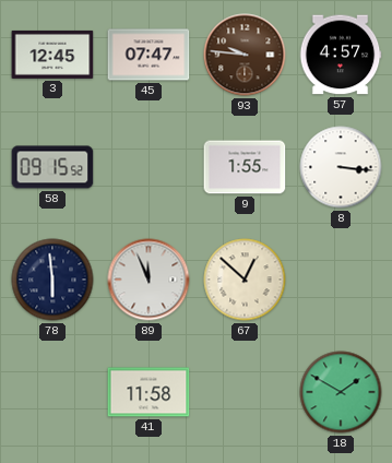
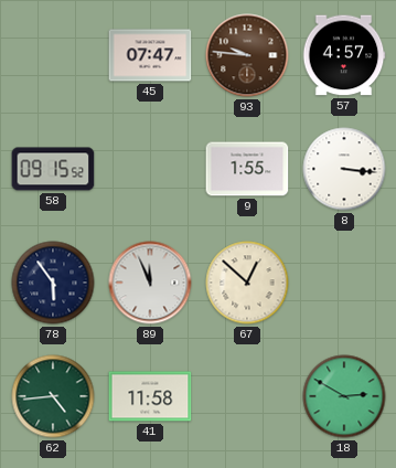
3: 12:45 -> none
78: 5:59 -> 5:54
62: none -> 4:44
18: 1:50 -> 2:50
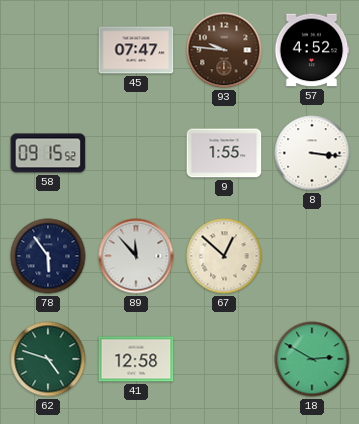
57: 4:57 -> 4:52
89: 11:56 -> 11:53
62: 4:44 -> 4:48
41: 11:58 -> 12:58
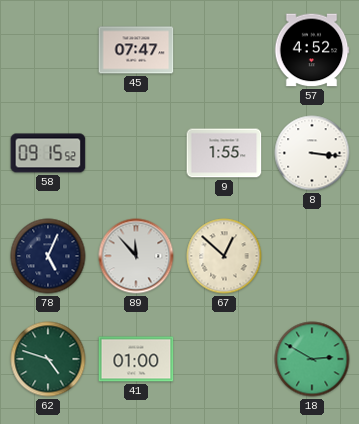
93: 9:46 -> none
78: 5:54 -> 5:04
41: 12:58 -> 01:00
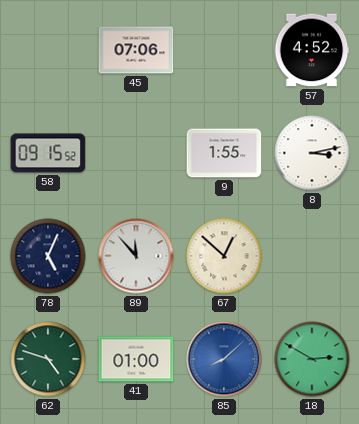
45: 07:47 -> 07:06
8: 3:16 -> 3:13
85: none -> 8:08
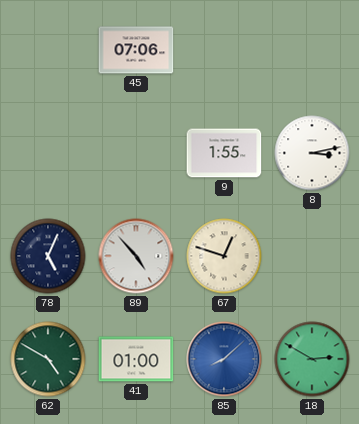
57: 4:52 -> none
58: 09:15 -> none
89: 11:53 -> 4:53
67: 12:52 -> 12:48
62: 4:48 -> 4:50
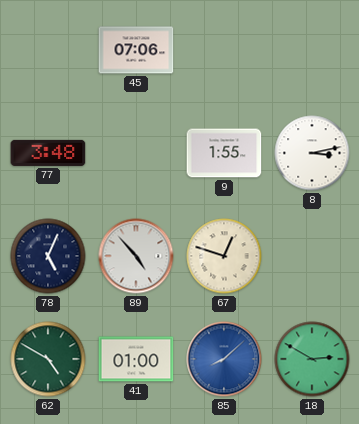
77: none -> 3:48
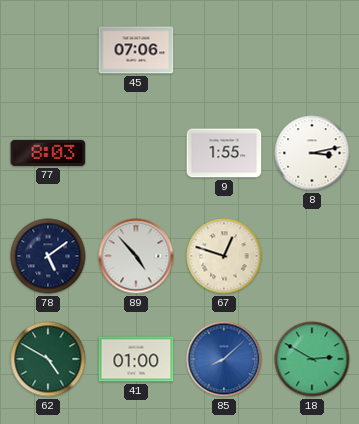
77: 3:48 -> 8:03
78: 5:04 -> 5:09
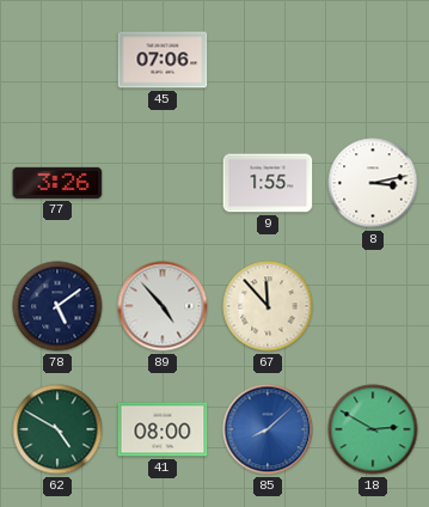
77: 8:03 -> 3:26
67: 12:48 -> 11:53
41: 01:00 -> 08:00
